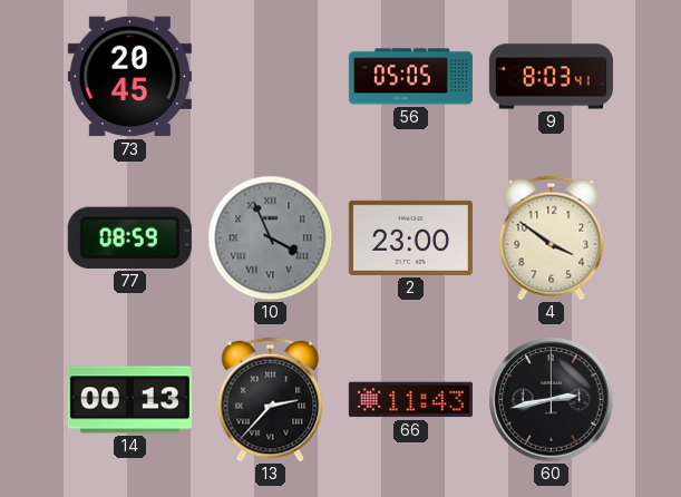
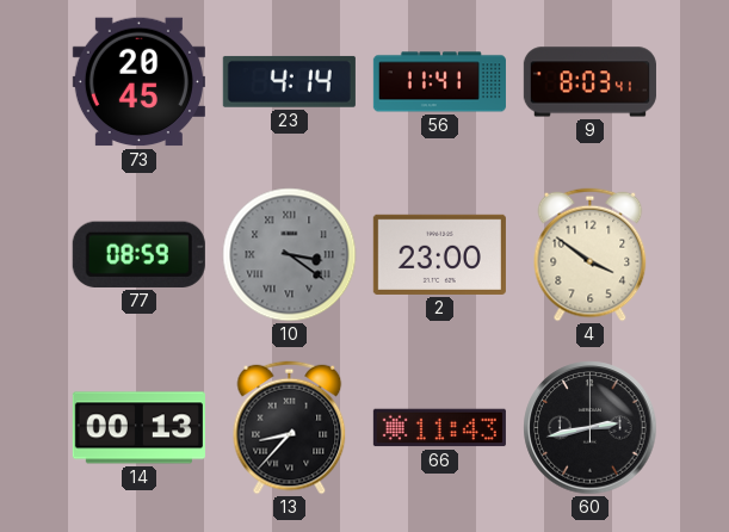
23: none -> 4:14
56: 05:05 -> 11:41
10: 3:56 -> 3:21
13: 2:37 -> 8:37
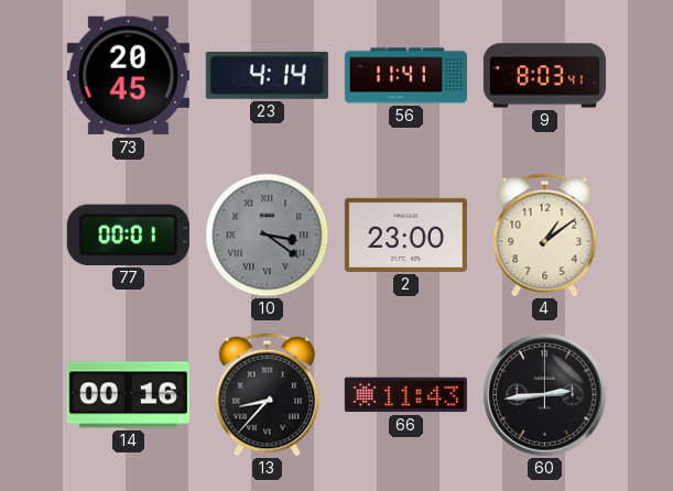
77: 08:59 -> 00:01
4: 3:51 -> 1:09
14: 00:13 -> 00:16
60: 2:43 -> 2:44
